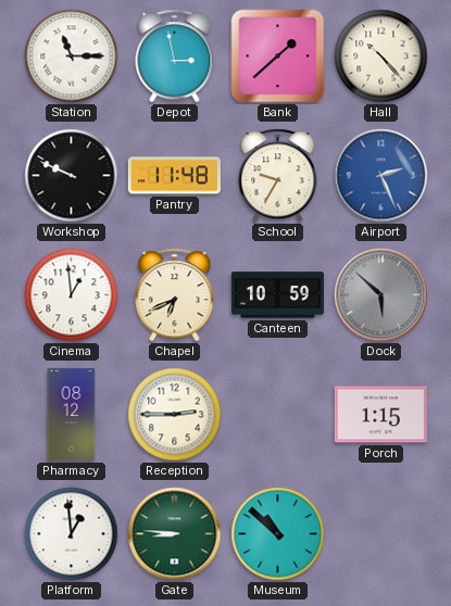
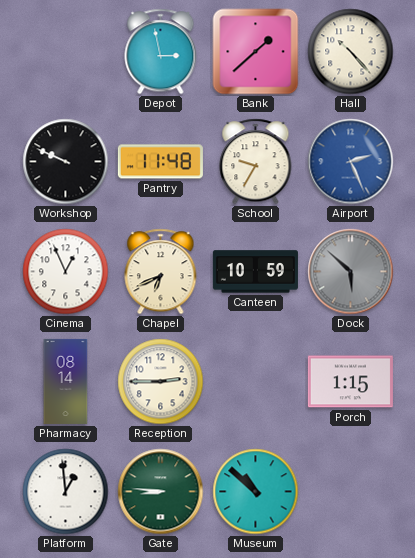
Station: 11:15 -> none
Cinema: 12:59 -> 12:56
Pharmacy: 08:12 -> 08:14
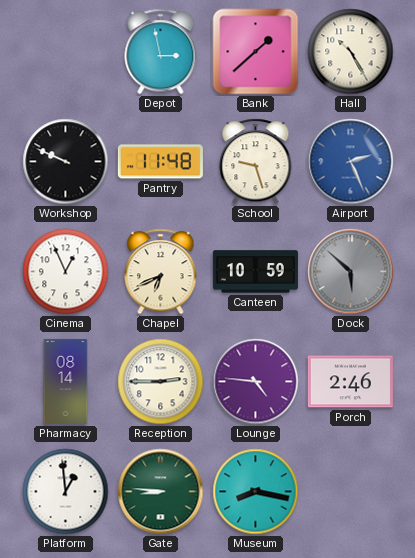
Hall: 10:23 -> 10:25
School: 9:35 -> 9:27
Lounge: none -> 4:46
Porch: 1:15 -> 2:46
Museum: 10:52 -> 8:17
